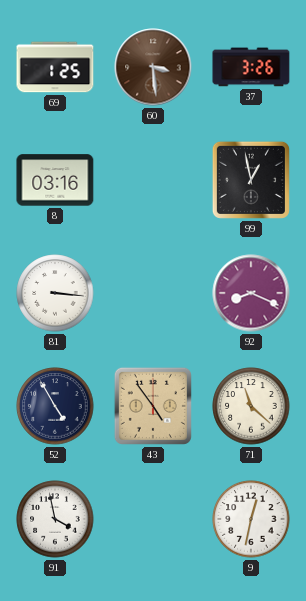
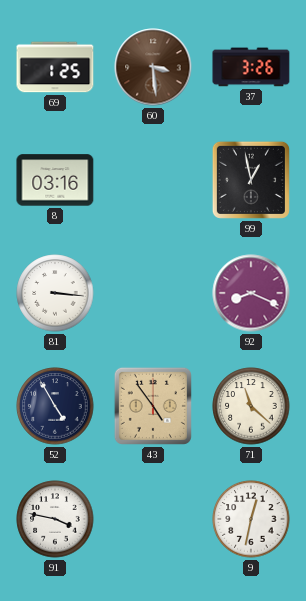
91: 3:58 -> 3:47
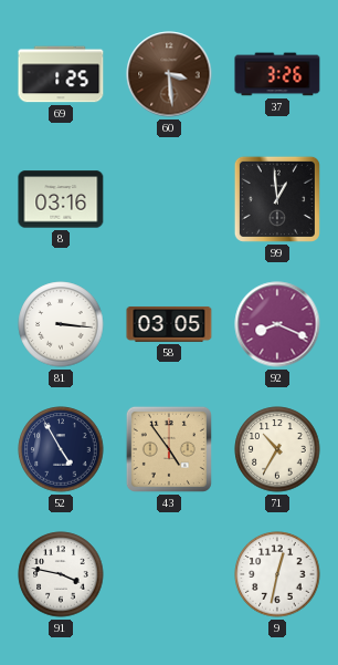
99: 12:58 -> 12:59
58: none -> 03:05
71: 11:22 -> 10:35
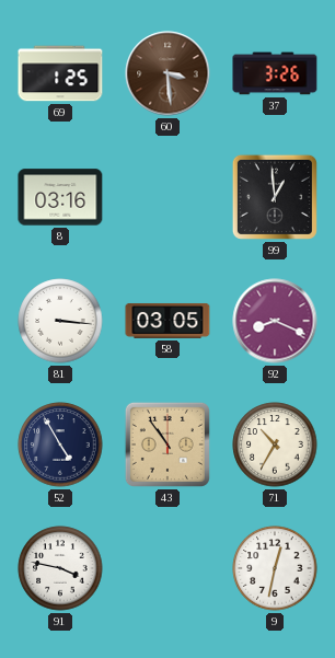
43: 4:54 -> 10:54
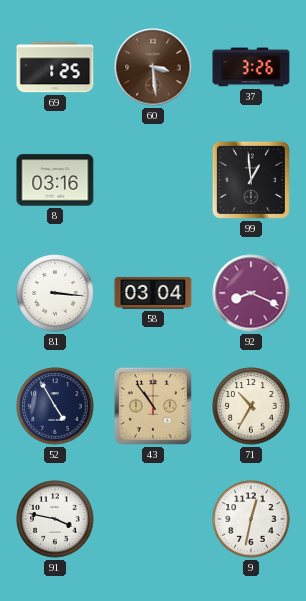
58: 03:05 -> 03:04
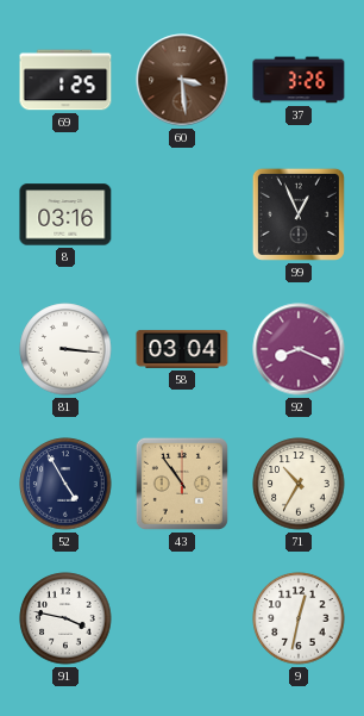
99: 12:59 -> 12:56
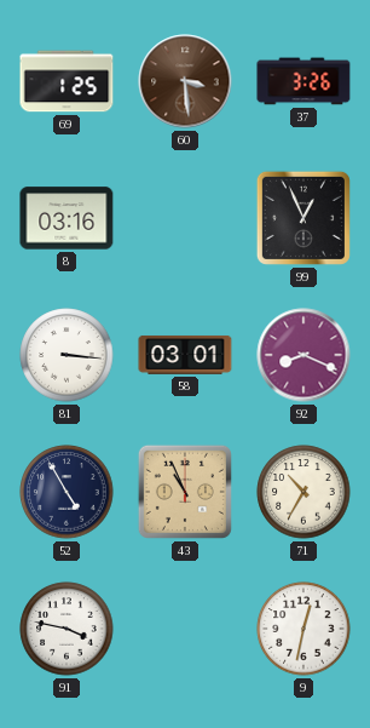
58: 03:04 -> 03:01
43: 10:54 -> 10:56
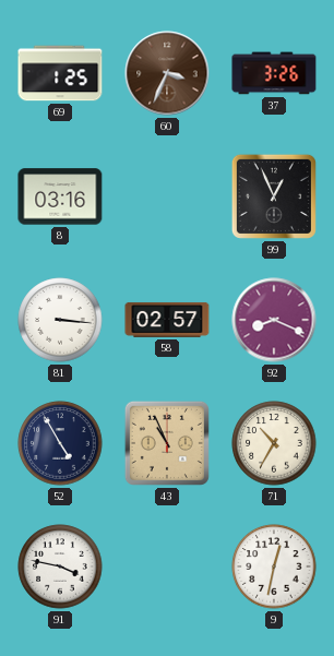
60: 3:29 -> 3:34
58: 03:01 -> 02:57
